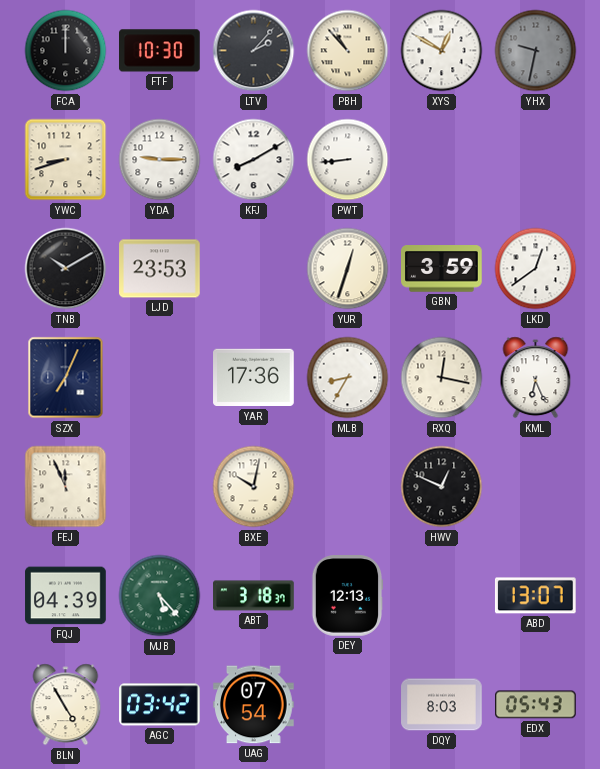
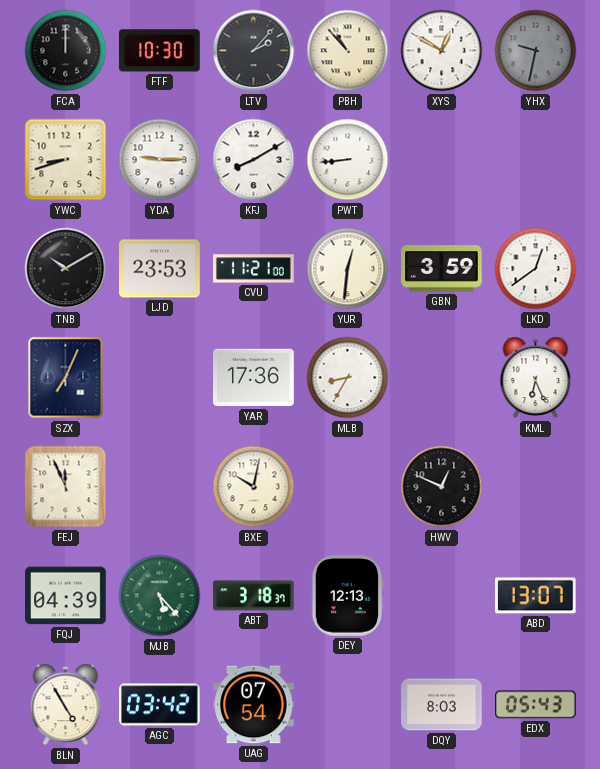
CVU: none -> 11:21
YUR: 12:33 -> 12:31
RXQ: 12:17 -> none
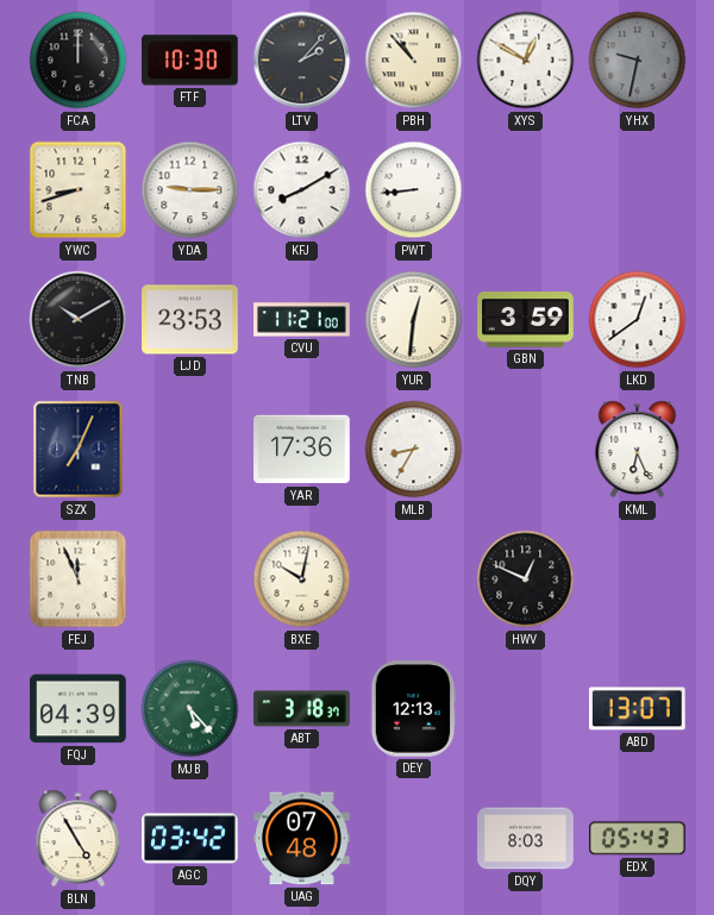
UAG: 07:54 -> 07:48
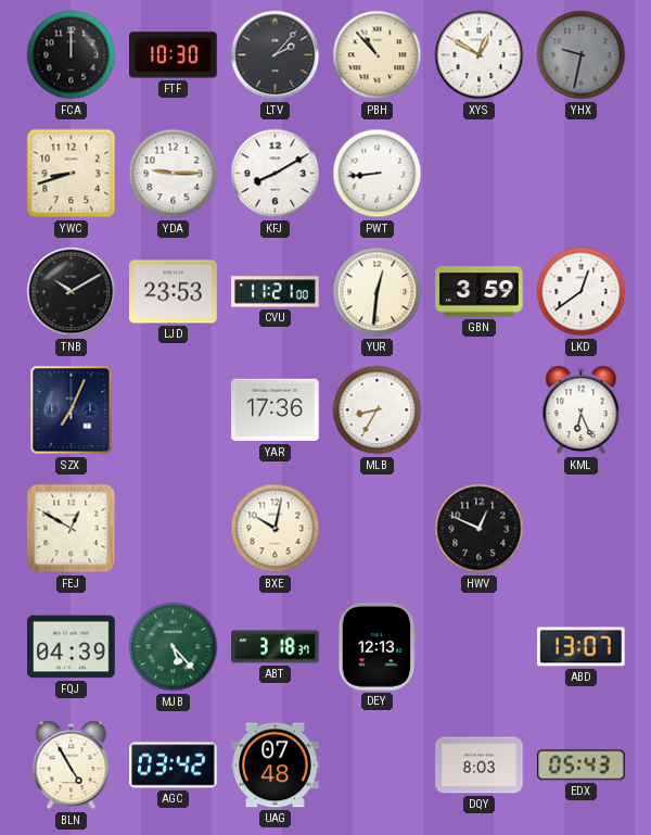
FEJ: 11:56 -> 12:50
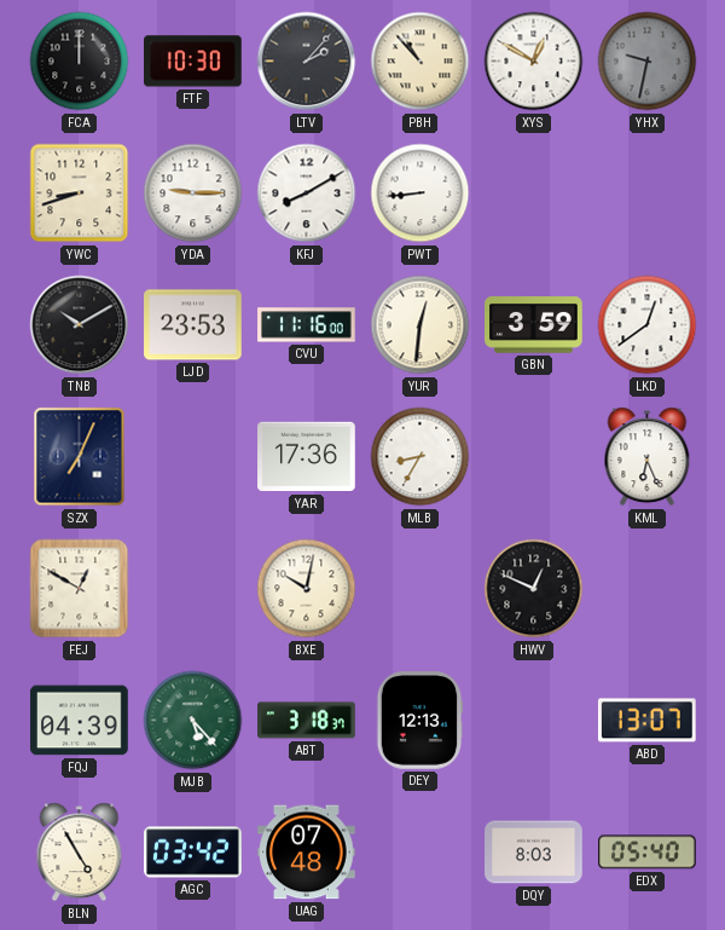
CVU: 11:21 -> 11:16
EDX: 05:43 -> 05:40
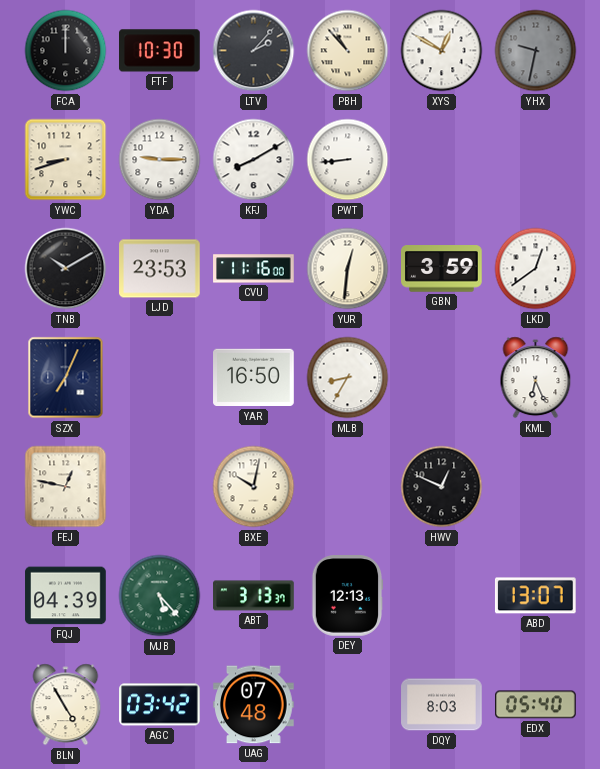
YAR: 17:36 -> 16:50
FEJ: 12:50 -> 12:47
ABT: 3:18 -> 3:13
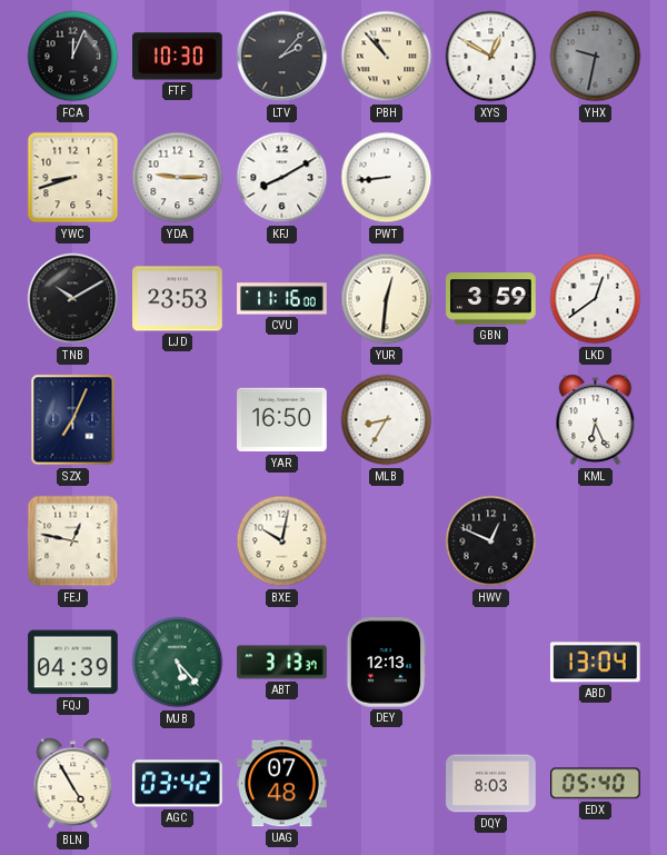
FCA: 12:00 -> 12:04
ABD: 13:07 -> 13:04
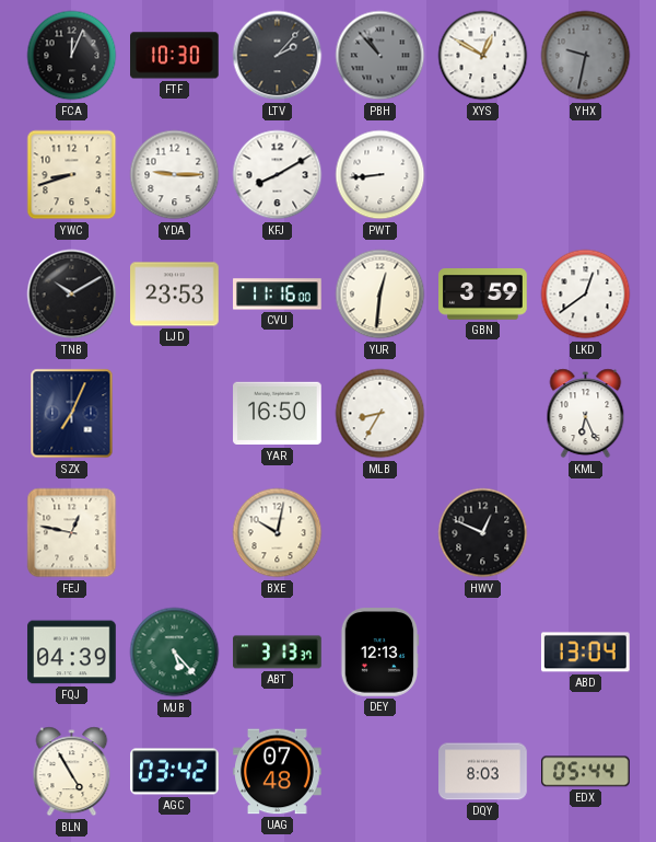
PBH dial: cream -> grey
EDX: 05:40 -> 05:44
